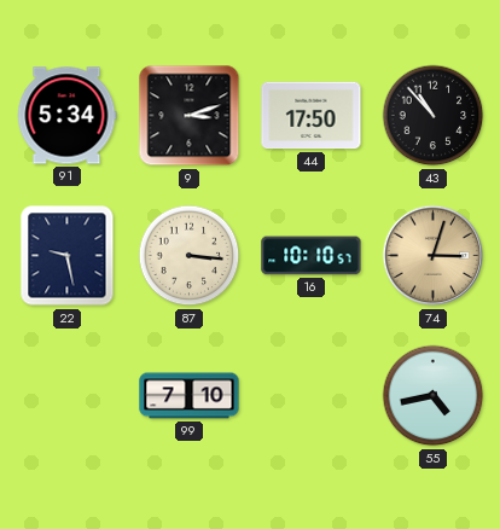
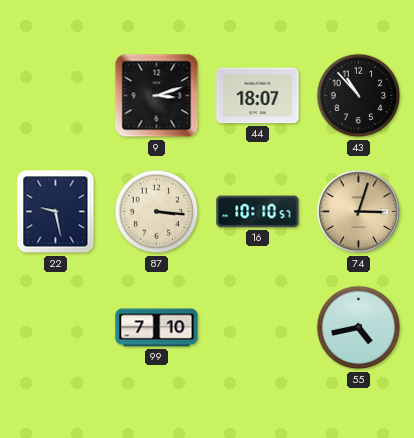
91: 5:34 -> none
44: 17:50 -> 18:07
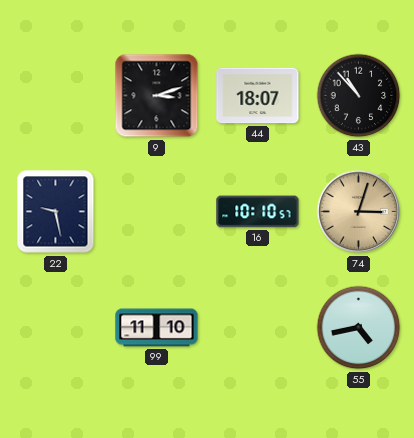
87: 3:16 -> none
99: 7:10 -> 11:10
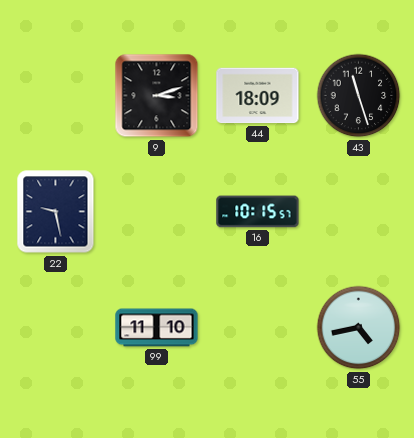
44: 18:07 -> 18:09
43: 10:53 -> 11:27
16: 10:10 -> 10:15
74: 3:03 -> none
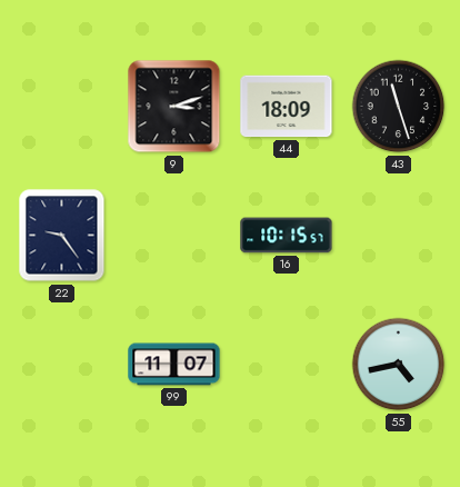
22: 9:28 -> 9:24
99: 11:10 -> 11:07
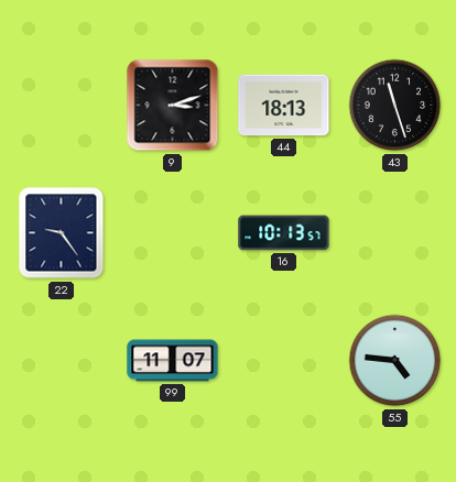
44: 18:09 -> 18:13
16: 10:15 -> 10:13
55: 4:43 -> 4:46
